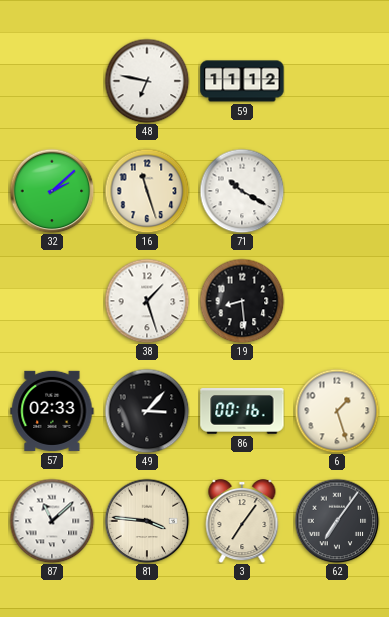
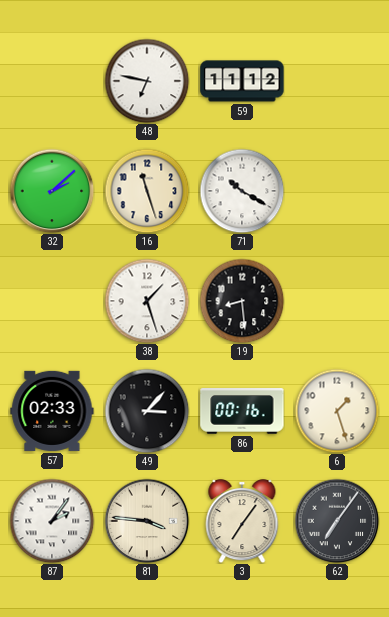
87: 11:08 -> 2:06
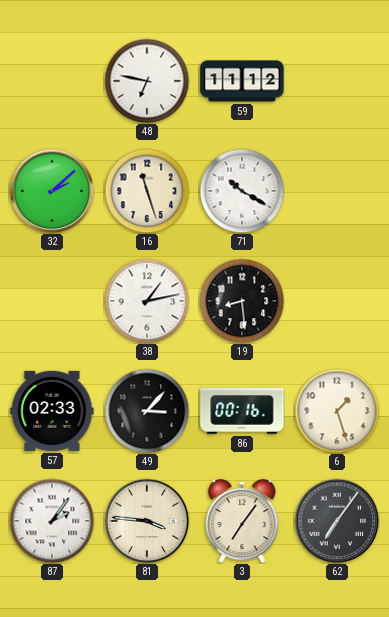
38: 1:27 -> 1:13
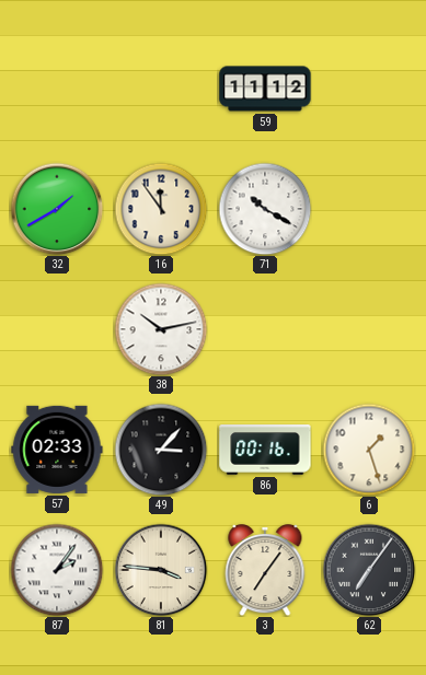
48: 6:47 -> none
32: 2:08 -> 1:40
16: 11:27 -> 11:54
38: 1:13 -> 10:13
19: 8:29 -> none
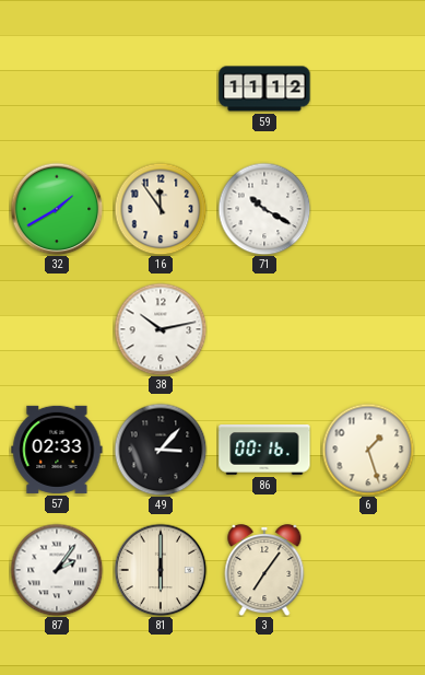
81: 3:46 -> 6:00
62: 7:06 -> none
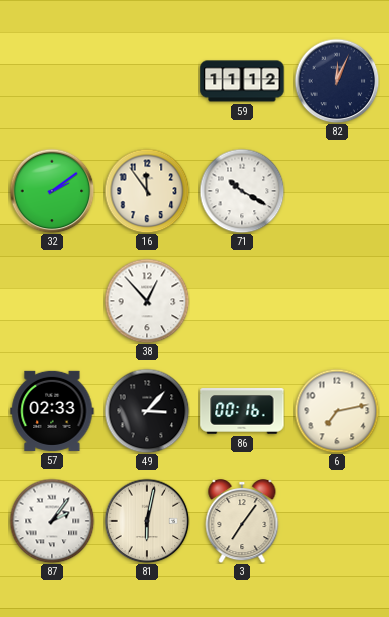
82: none -> 12:04
32: 1:40 -> 2:09
38: 10:13 -> 12:53
6: 1:27 -> 7:13
81: 6:00 -> 6:02
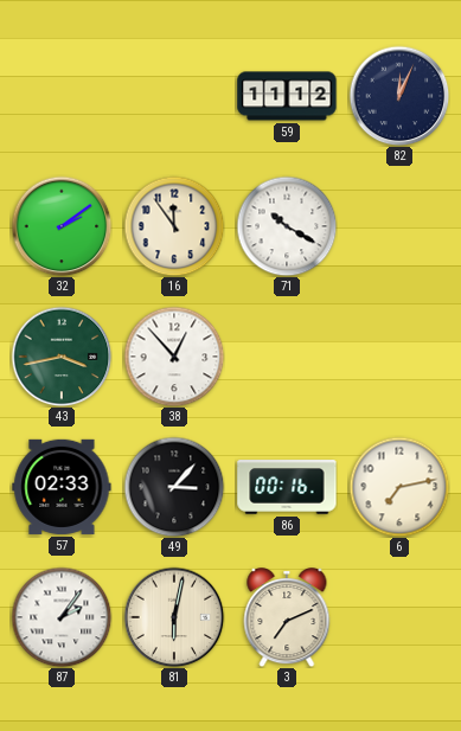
43: none -> 3:43
3: 7:06 -> 7:11
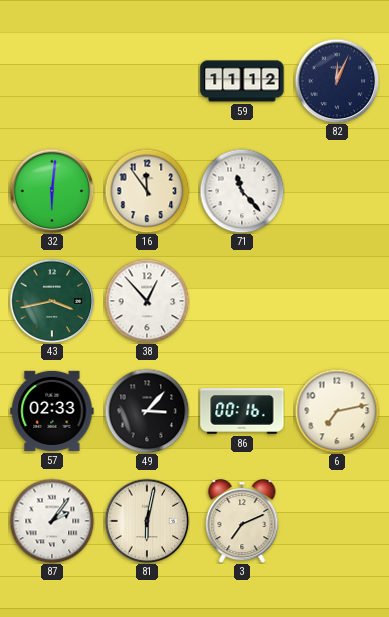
32: 2:09 -> 6:01
71: 10:20 -> 11:23
